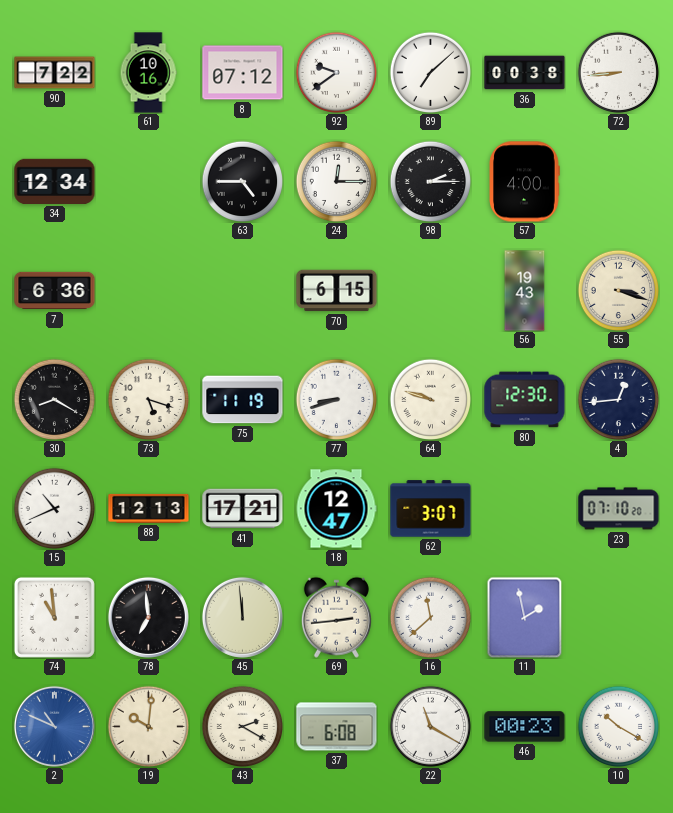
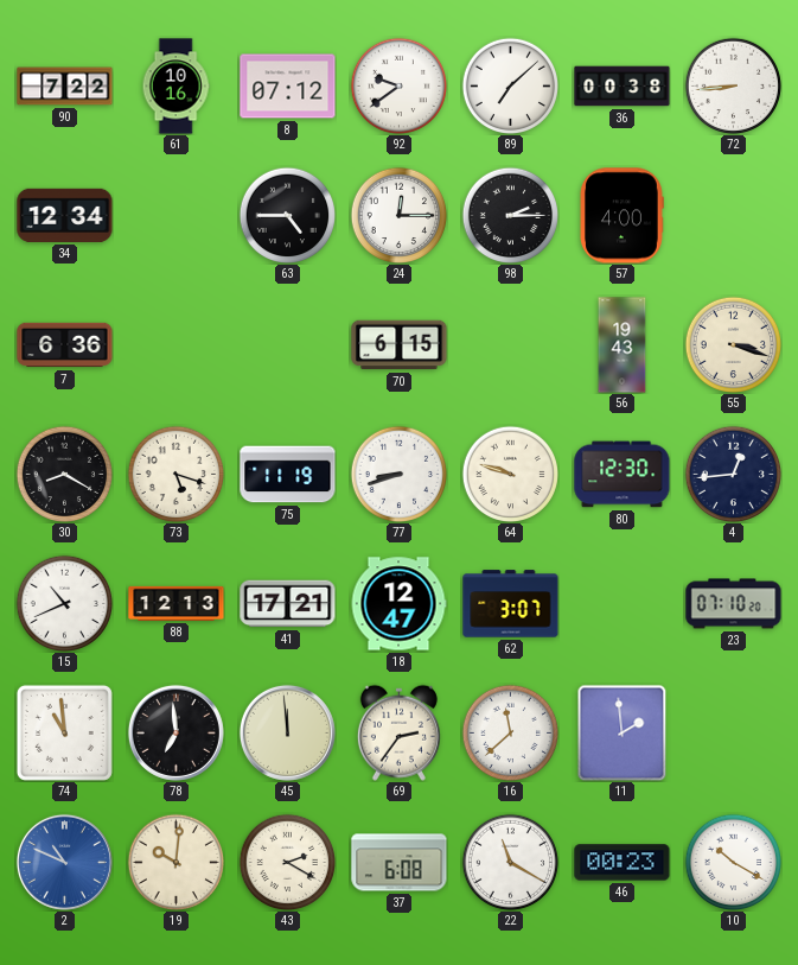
69: 2:44 -> 2:36
11: 1:58 -> 1:59
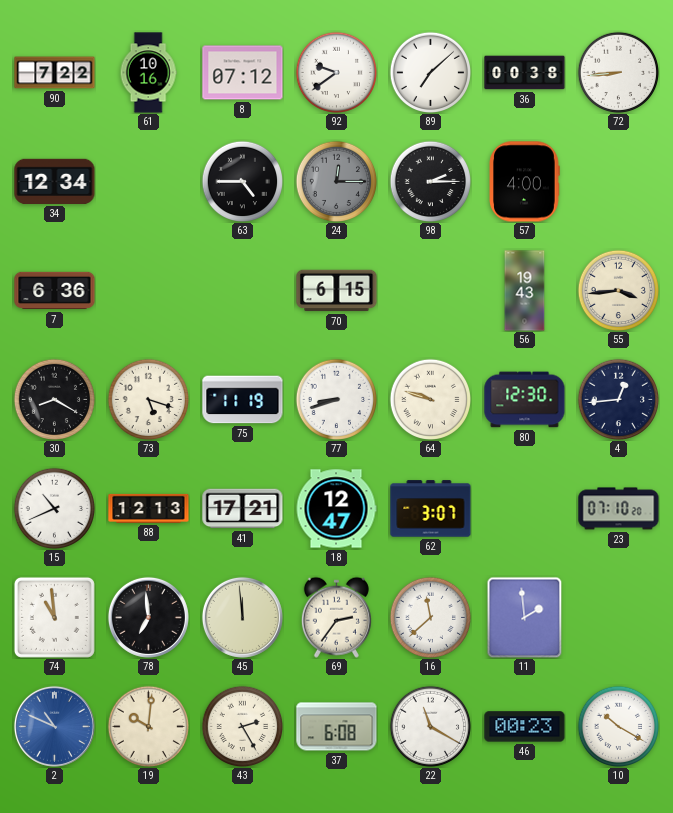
24 dial: white -> grey
55: 3:18 -> 3:44
43: 2:20 -> 2:25
